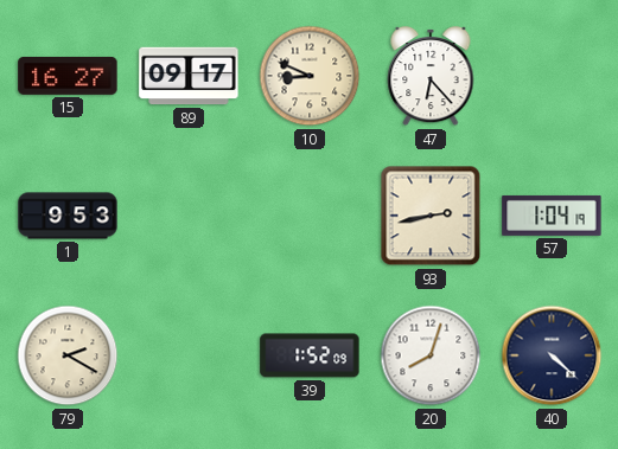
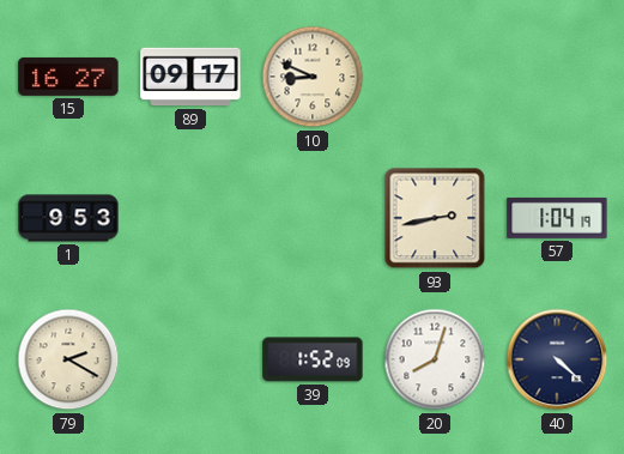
47: 6:23 -> none
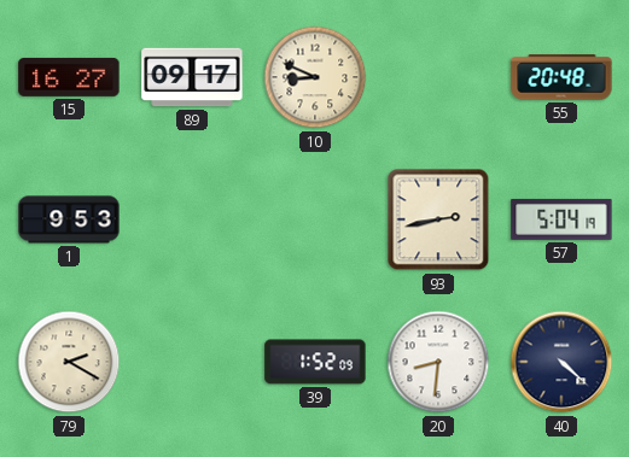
55: none -> 20:48
57: 1:04 -> 5:04
20: 8:03 -> 8:31
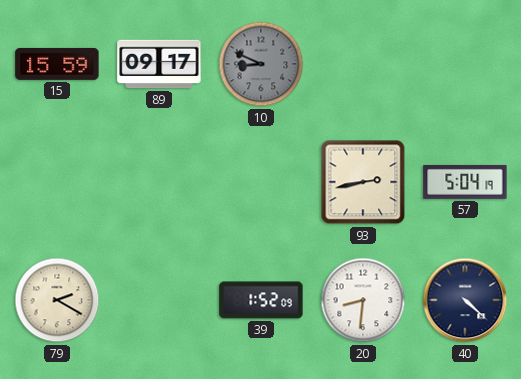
15: 16:27 -> 15:59
10 dial: cream -> grey
55: 20:48 -> none
1: 9:53 -> none
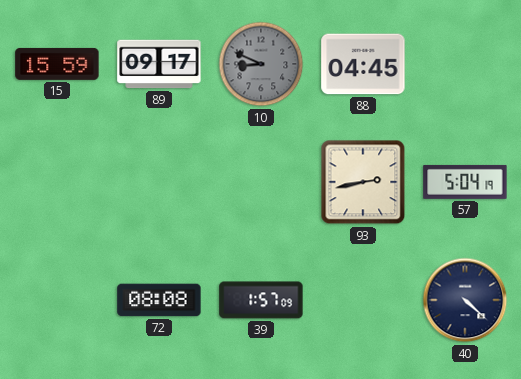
88: none -> 04:45
79: 2:20 -> none
72: none -> 08:08
39: 1:52 -> 1:57
20: 8:31 -> none
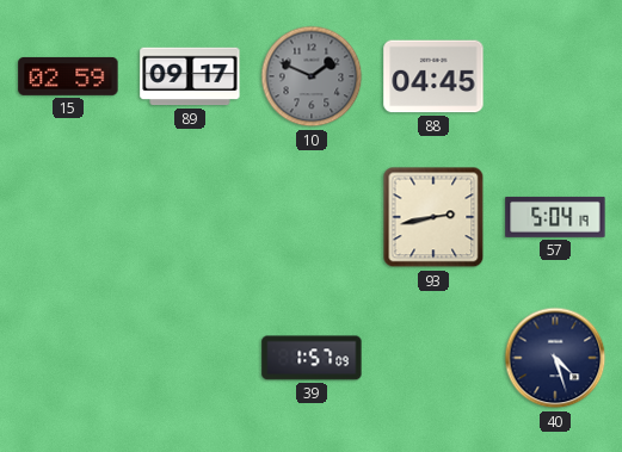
15: 15:59 -> 02:59
10: 8:49 -> 1:49
72: 08:08 -> none
40: 4:22 -> 4:27
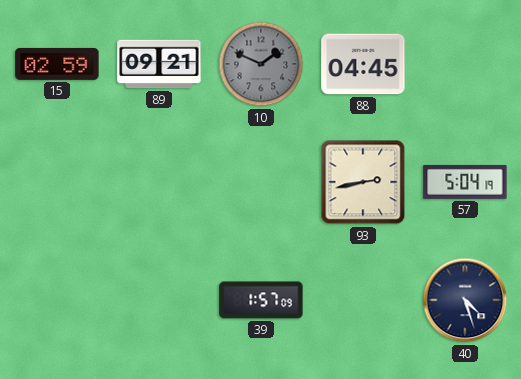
89: 09:17 -> 09:21
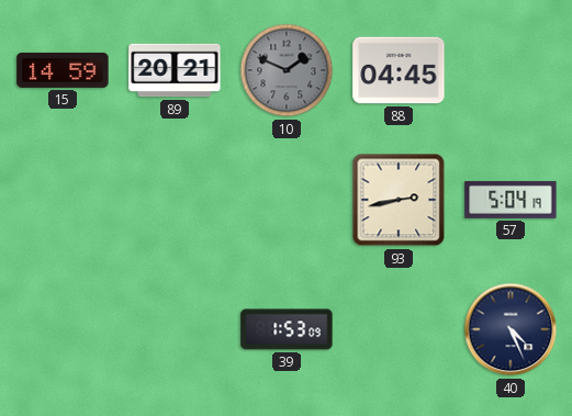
15: 02:59 -> 14:59
89: 09:21 -> 20:21
39: 1:57 -> 1:53
40: 4:27 -> 4:26
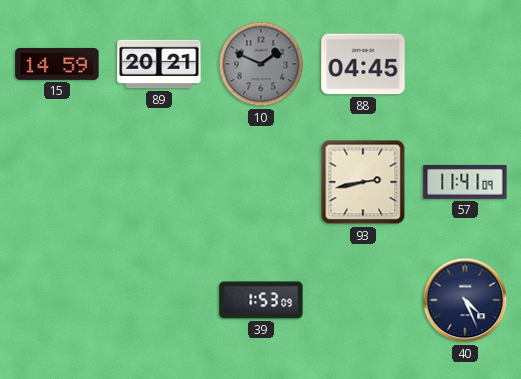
57: 5:04 -> 11:41
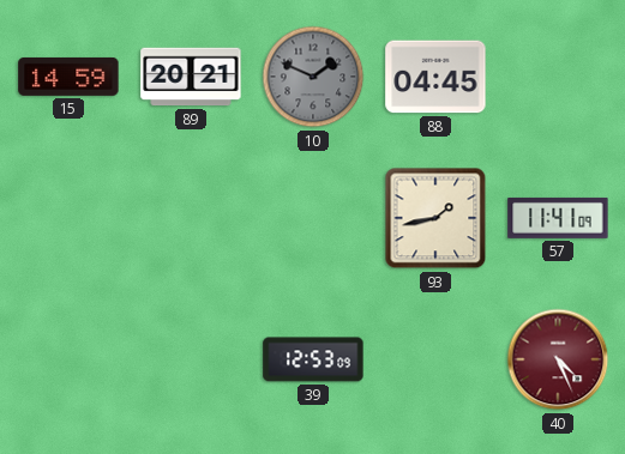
93: 2:43 -> 1:43
39: 1:53 -> 12:53
40 dial: navy -> burgundy
